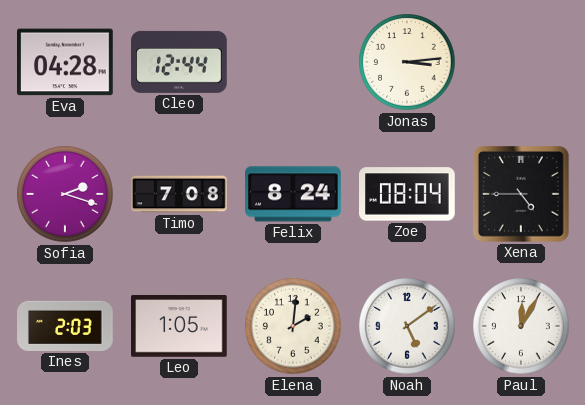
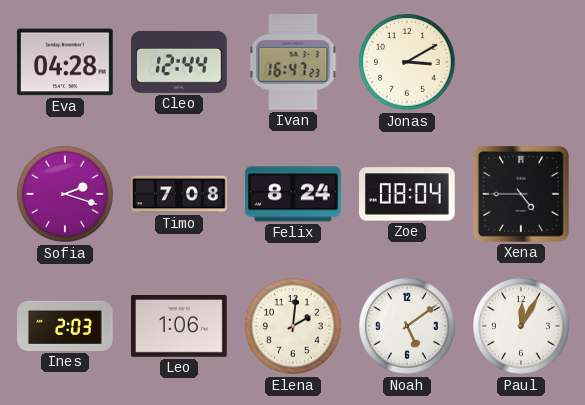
Ivan: none -> 16:47
Jonas: 3:14 -> 3:10
Leo: 1:05 -> 1:06
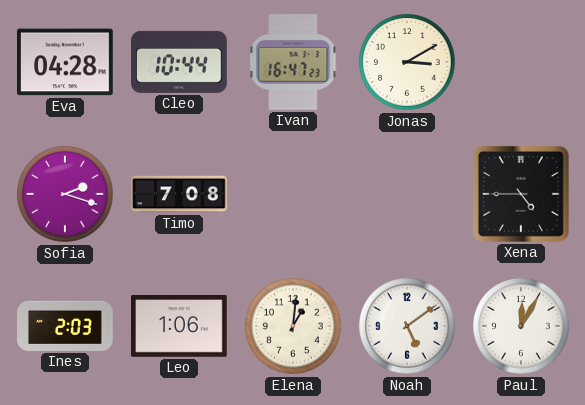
Cleo: 12:44 -> 10:44
Felix: 8:24 -> none
Zoe: 08:04 -> none
Elena: 2:01 -> 1:01
